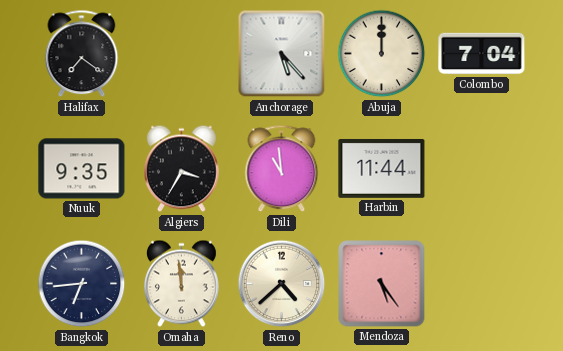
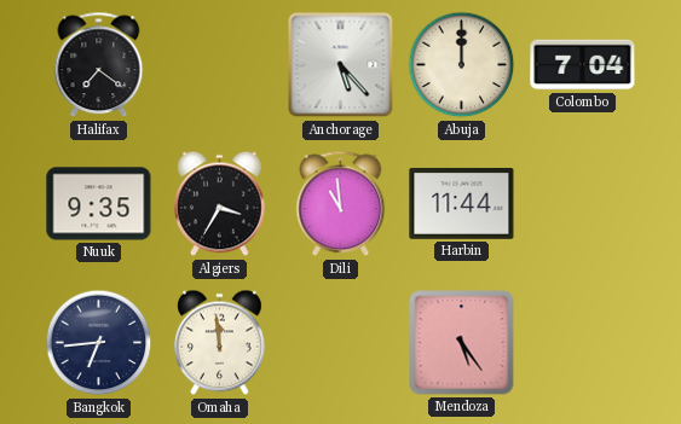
Reno: 4:38 -> none
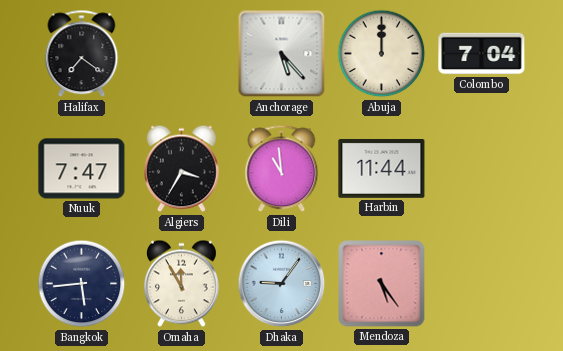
Nuuk: 9:35 -> 7:47
Bangkok: 6:44 -> 5:44
Omaha: 11:59 -> 11:55
Dhaka: none -> 9:06
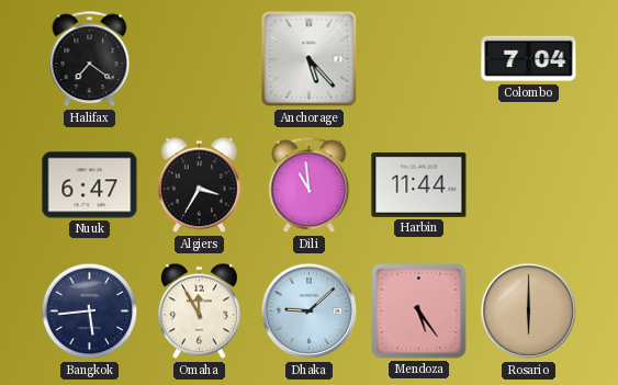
Abuja: 12:00 -> none
Nuuk: 7:47 -> 6:47
Dhaka: 9:06 -> 9:08
Rosario: none -> 6:00
